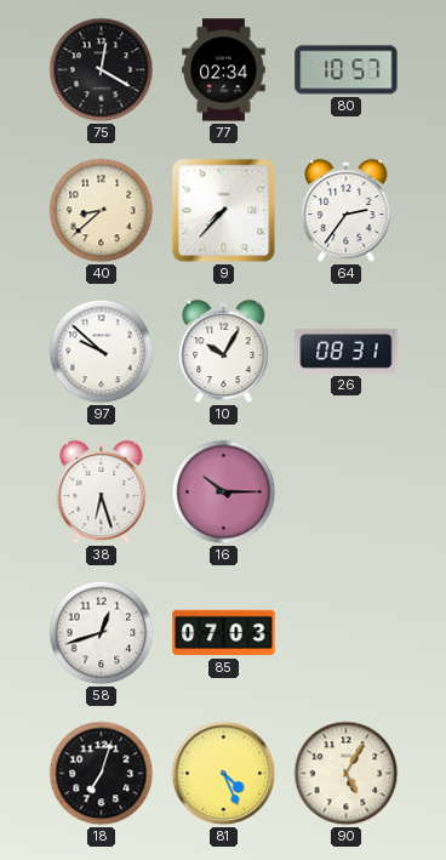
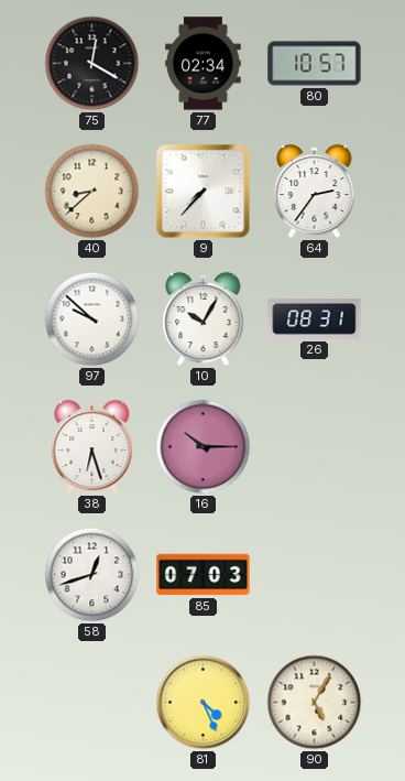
18: 7:03 -> none
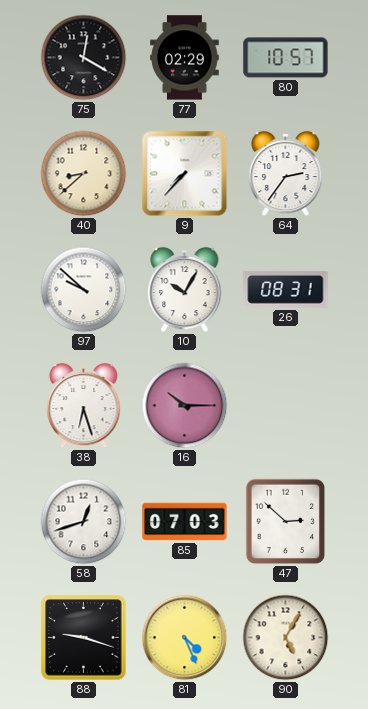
77: 02:34 -> 02:29
47: none -> 2:52
88: none -> 9:18
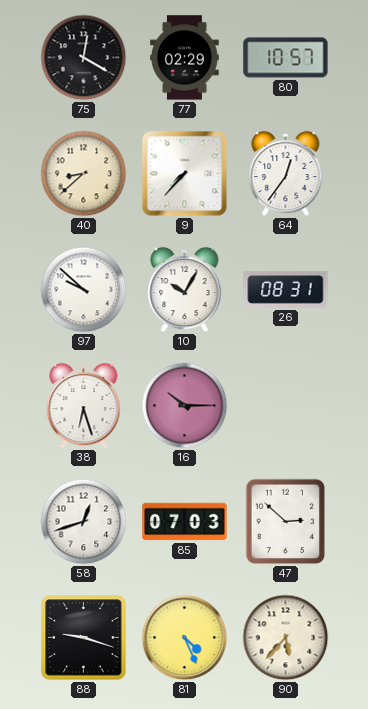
64: 2:36 -> 12:36
90: 5:05 -> 5:37
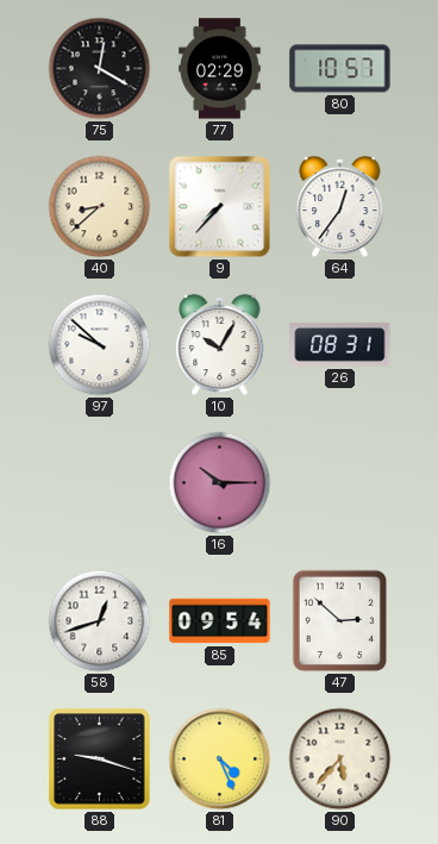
38: 6:27 -> none
85: 07:03 -> 09:54
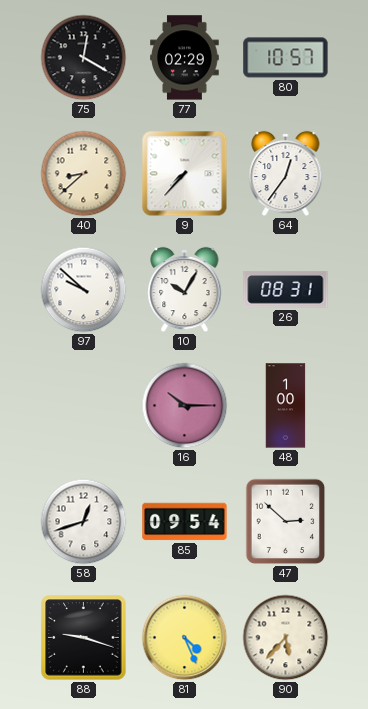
48: none -> 1:00
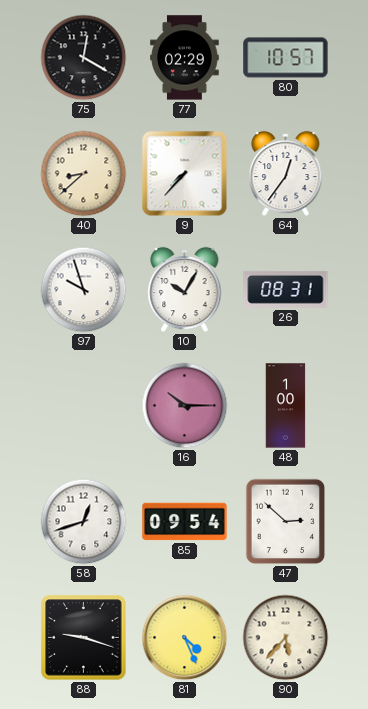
97: 9:52 -> 9:57
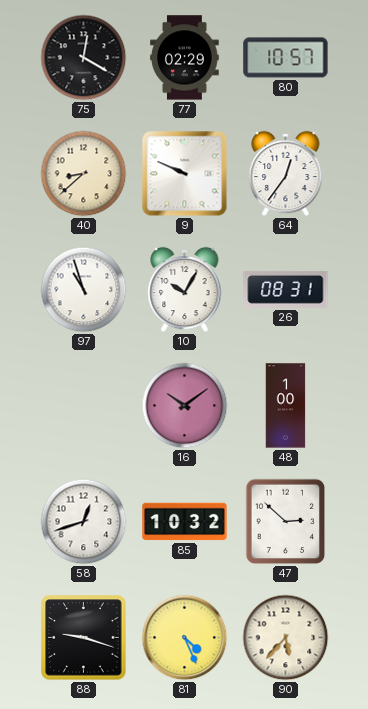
9: 7:37 -> 9:49
97: 9:57 -> 10:57
16: 10:15 -> 10:09
85: 09:54 -> 10:32
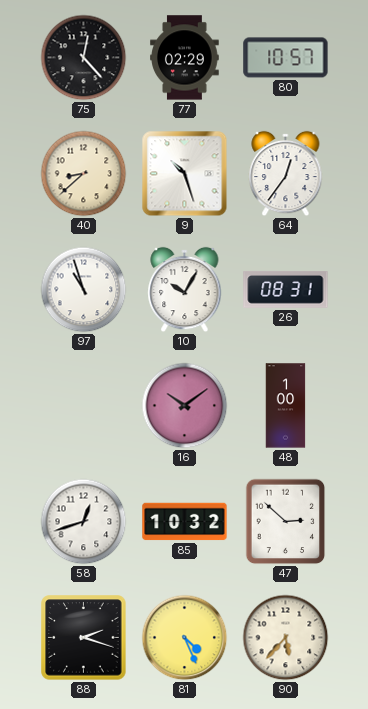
75: 12:20 -> 12:23
9: 9:49 -> 10:27
88: 9:18 -> 2:18
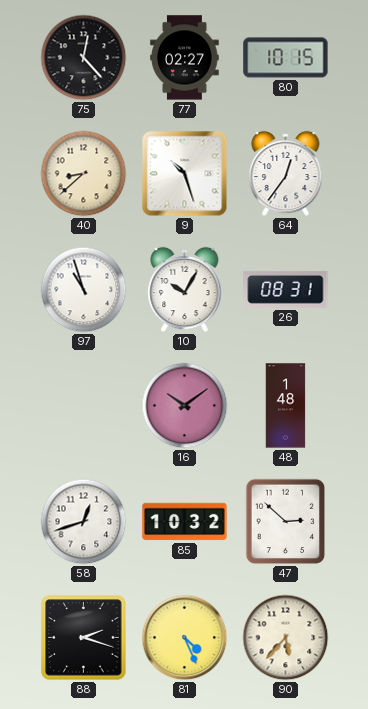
77: 02:29 -> 02:27
80: 10:57 -> 10:15
48: 1:00 -> 1:48
